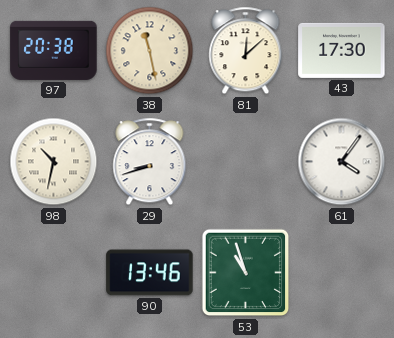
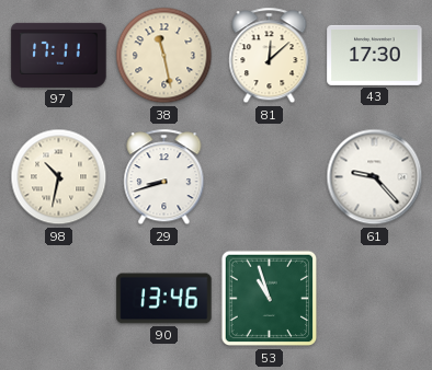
97: 20:38 -> 17:11
61: 4:06 -> 9:23
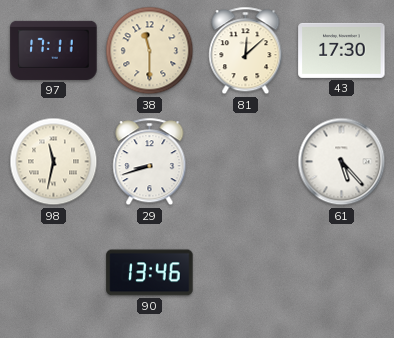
38: 11:28 -> 11:30
98: 10:32 -> 11:32
61: 9:23 -> 5:23
53: 10:57 -> none
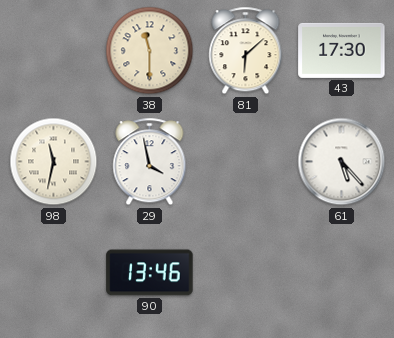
97: 17:11 -> none
81: 12:08 -> 6:08
29: 8:42 -> 3:58
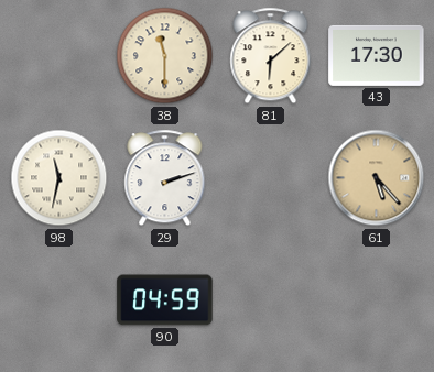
29: 3:58 -> 2:12
61 dial: white -> champagne
90: 13:46 -> 04:59
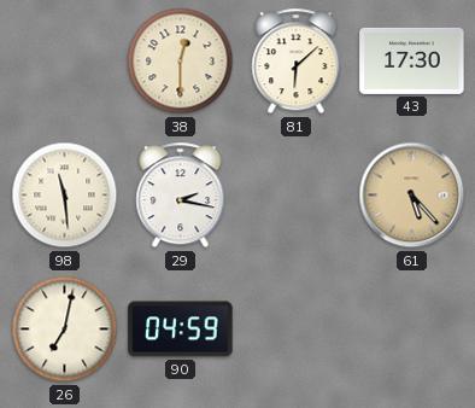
38: 11:30 -> 12:30
98: 11:32 -> 11:29
29: 2:12 -> 2:17
26: none -> 7:02
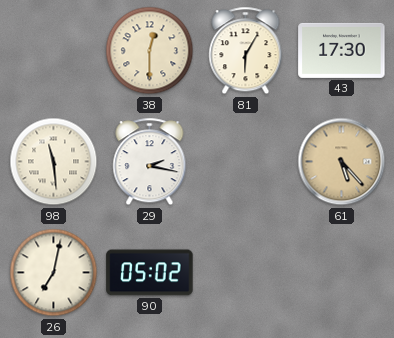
81: 6:08 -> 6:05
90: 04:59 -> 05:02
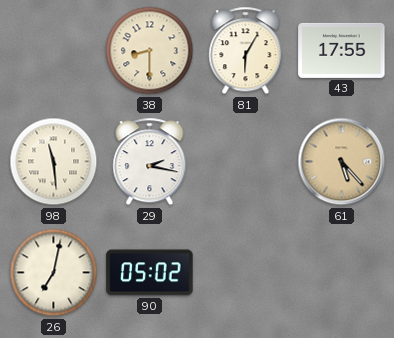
38: 12:30 -> 8:30
43: 17:30 -> 17:55
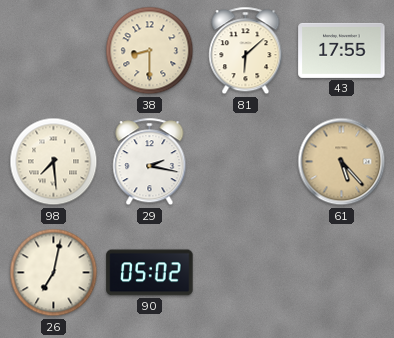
81: 6:05 -> 6:08
98: 11:29 -> 7:29
